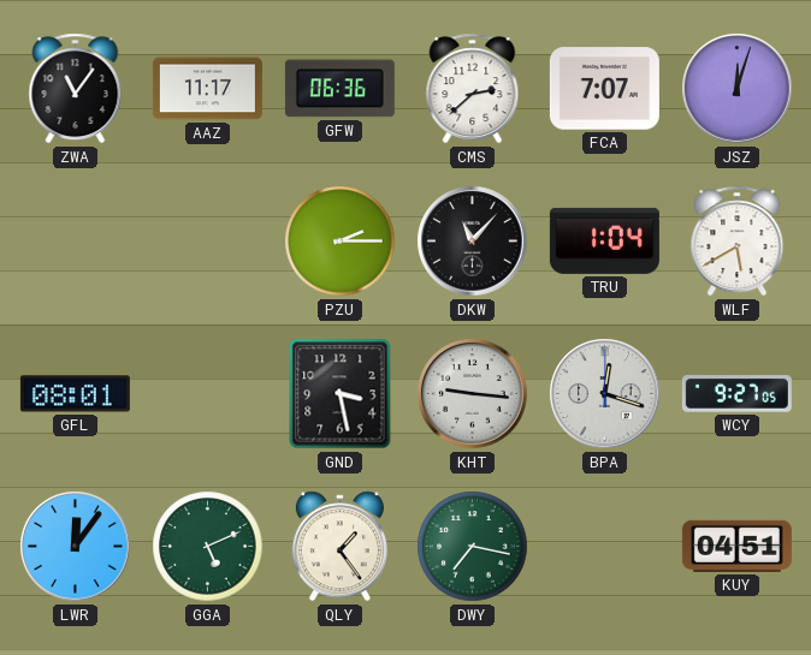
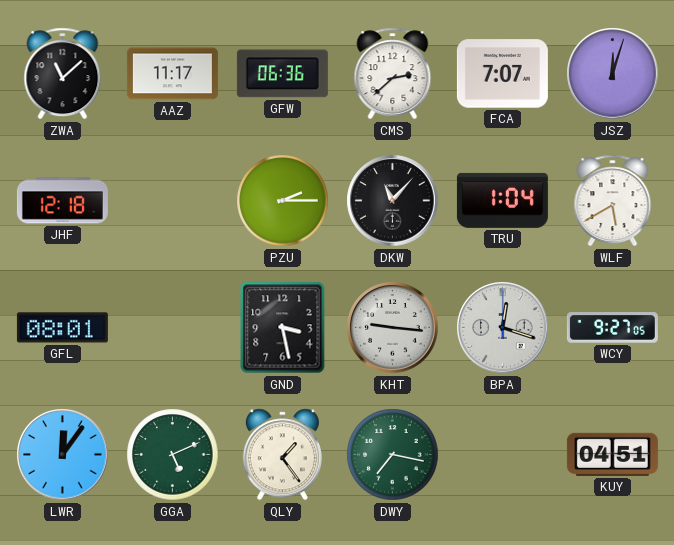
ZWA: 11:06 -> 11:08
JHF: none -> 12:18
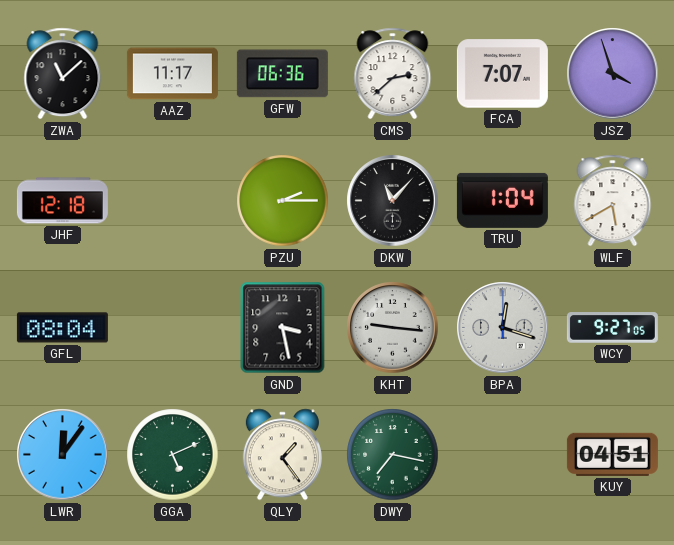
JSZ: 12:03 -> 3:57
GFL: 08:01 -> 08:04
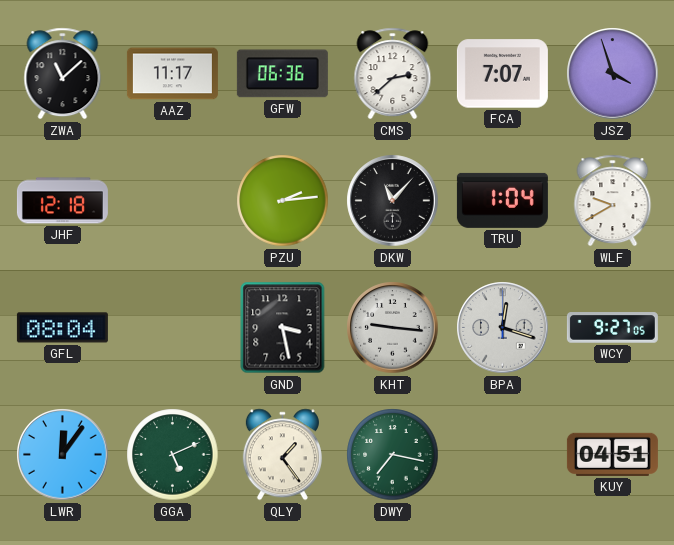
PZU: 2:15 -> 2:14
WLF: 5:40 -> 9:40
